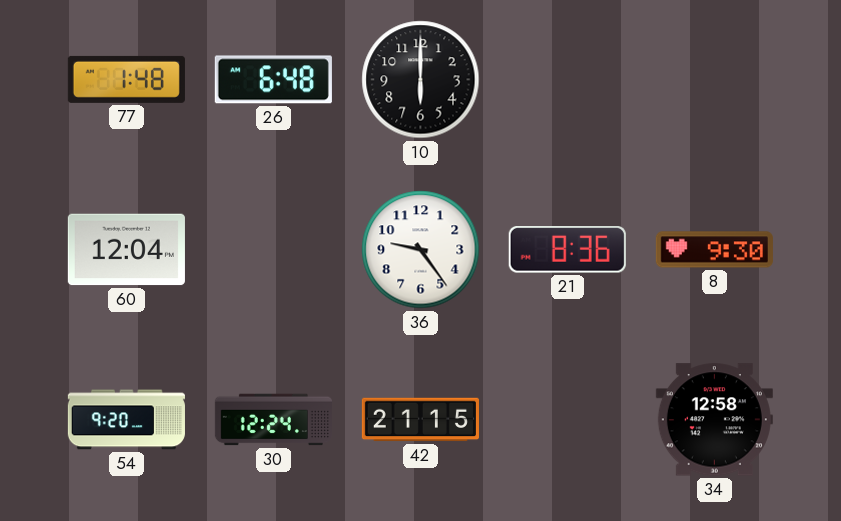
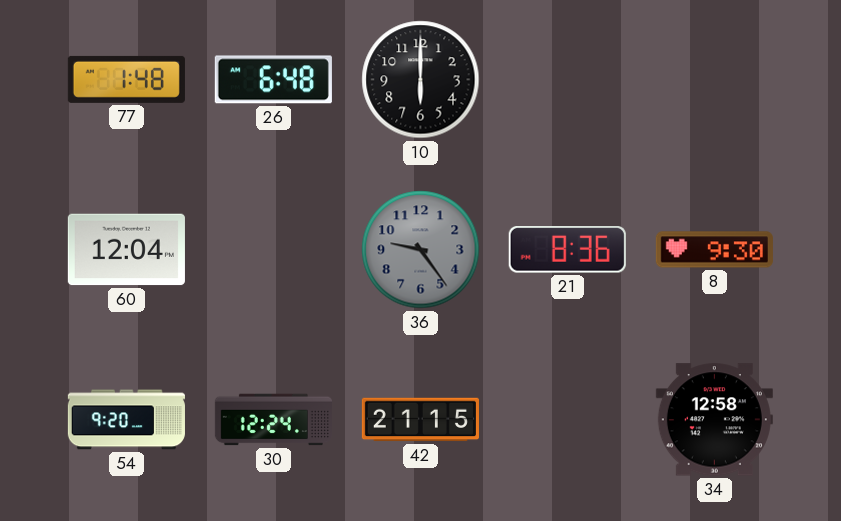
36 dial: white -> grey
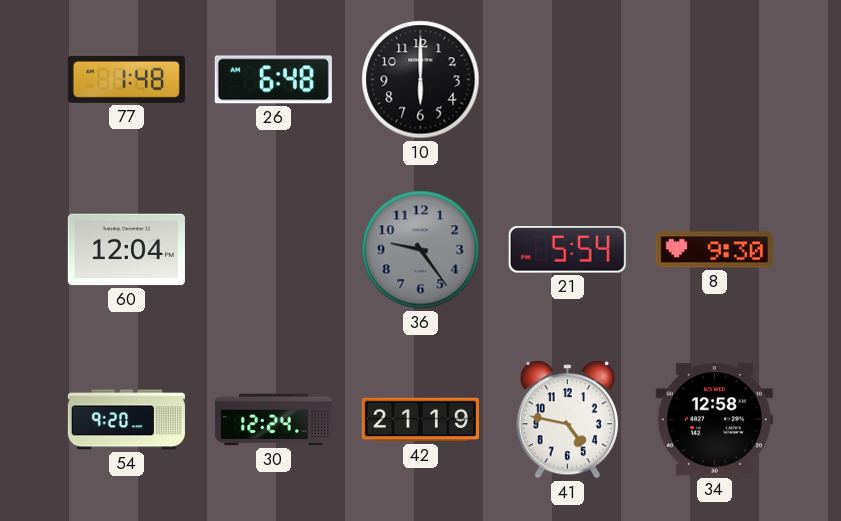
21: 8:36 -> 5:54
42: 21:15 -> 21:19
41: none -> 4:47
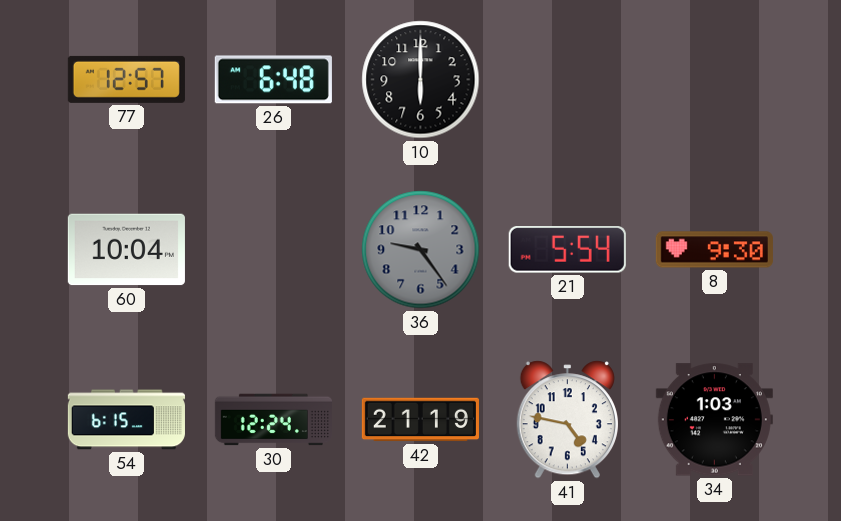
77: 1:48 -> 12:57
60: 12:04 -> 10:04
54: 9:20 -> 6:15
34: 12:58 -> 1:03
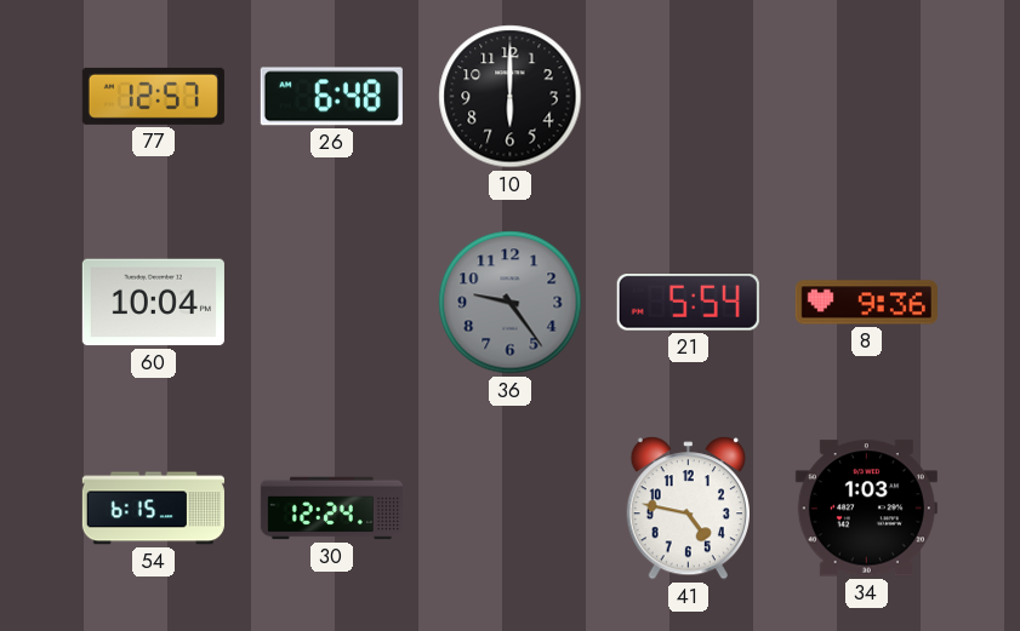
8: 9:30 -> 9:36
42: 21:19 -> none
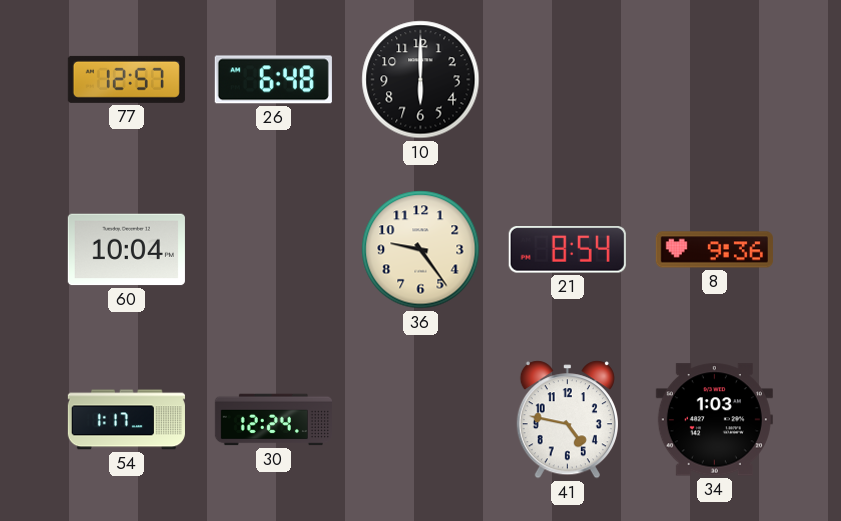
36 dial: grey -> cream
21: 5:54 -> 8:54
54: 6:15 -> 1:17
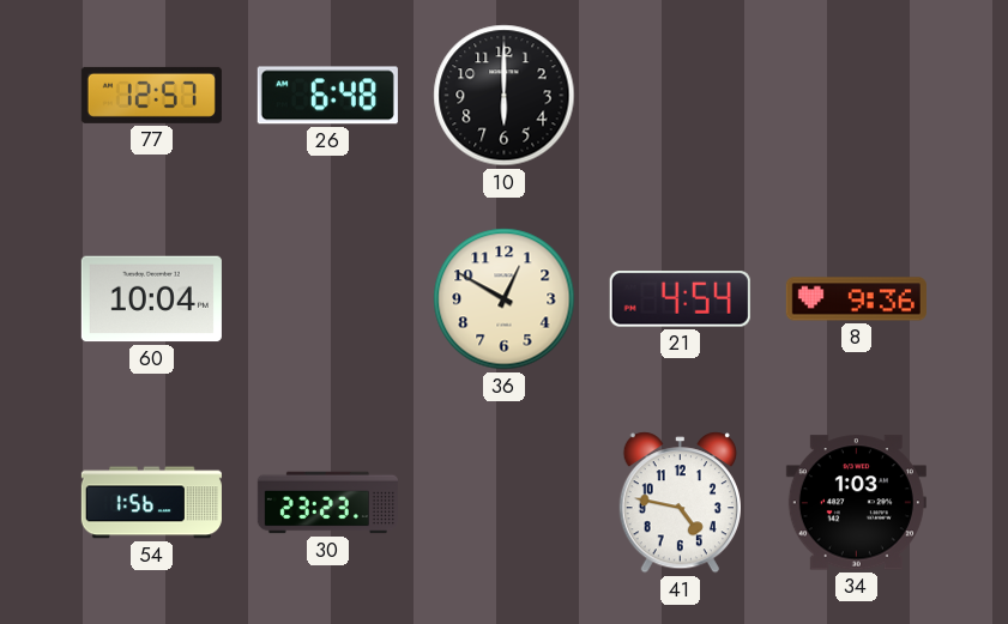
36: 9:24 -> 12:50
21: 8:54 -> 4:54
54: 1:17 -> 1:56
30: 12:24 -> 23:23
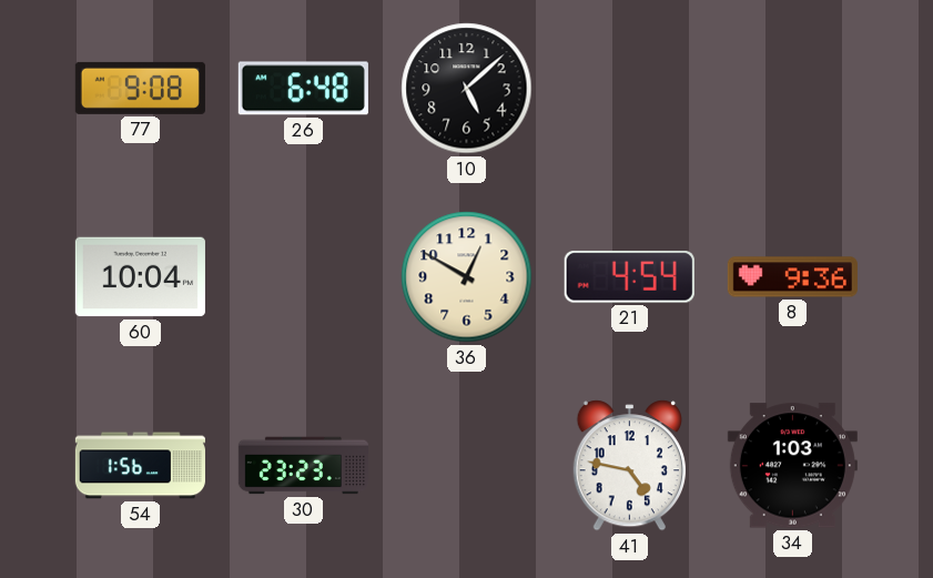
77: 12:57 -> 9:08
10: 6:00 -> 5:08
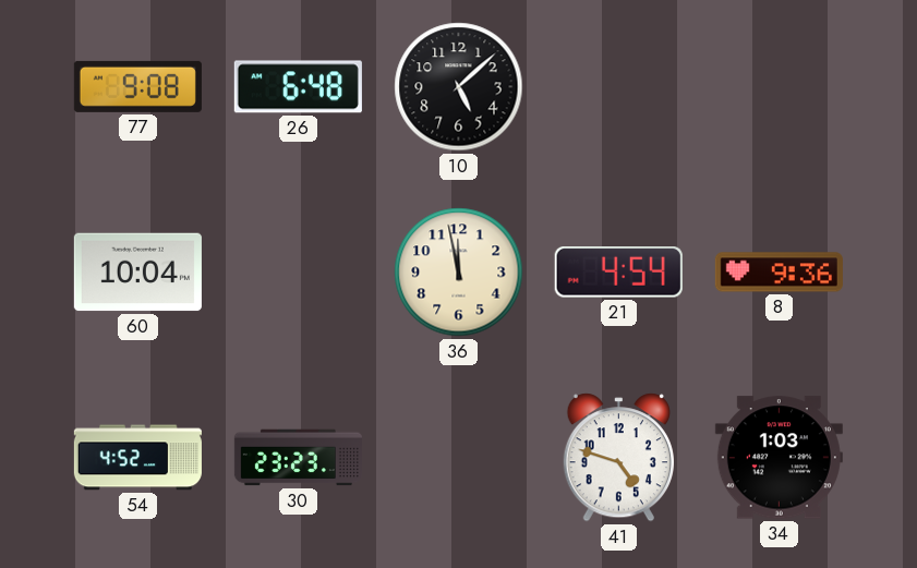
36: 12:50 -> 11:58
54: 1:56 -> 4:52
41: 4:47 -> 4:48
